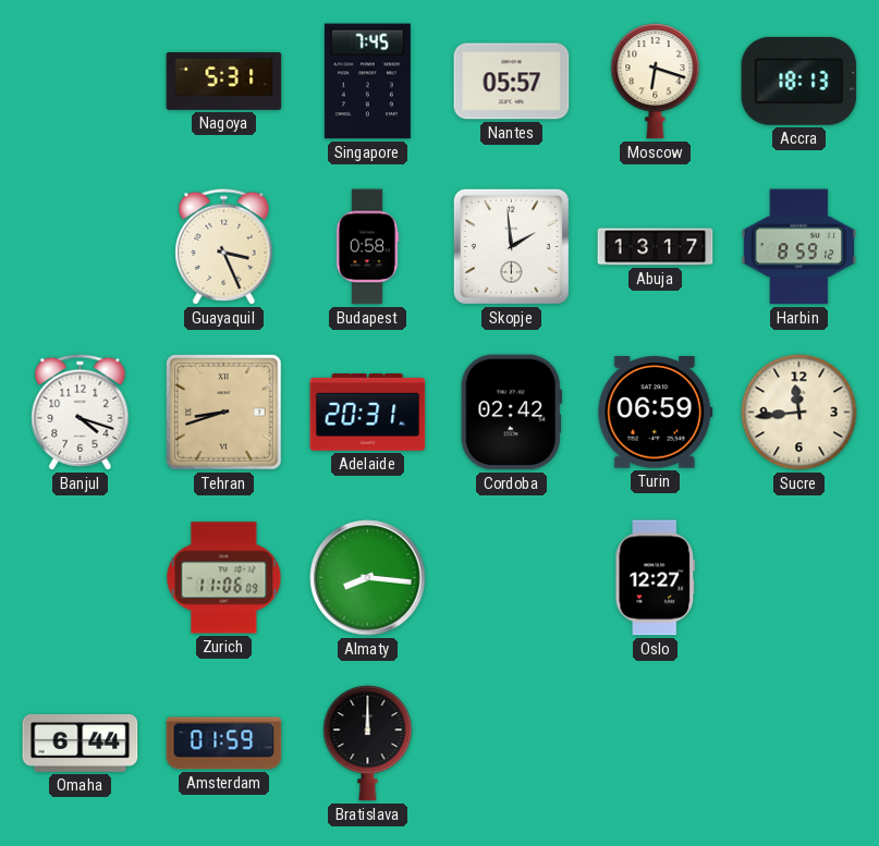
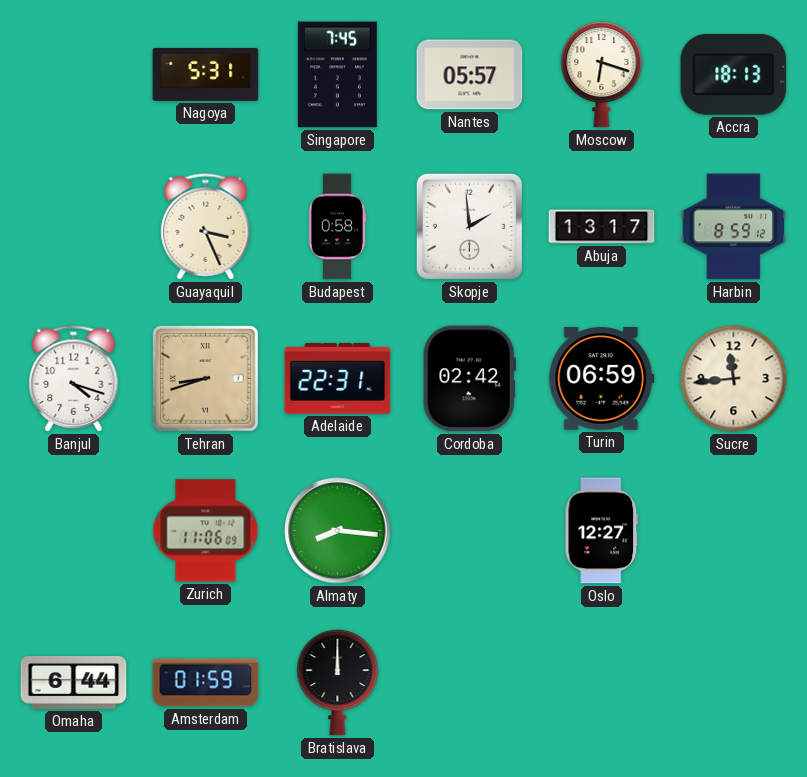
Adelaide: 20:31 -> 22:31
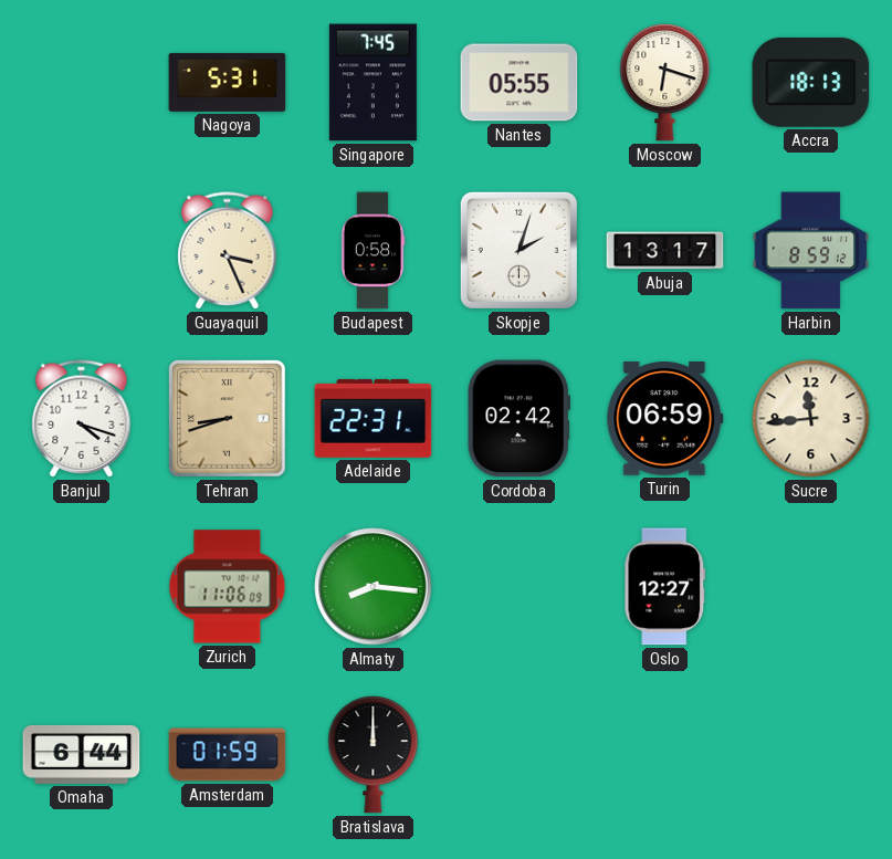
Nantes: 05:57 -> 05:55
Skopje: 1:59 -> 2:03
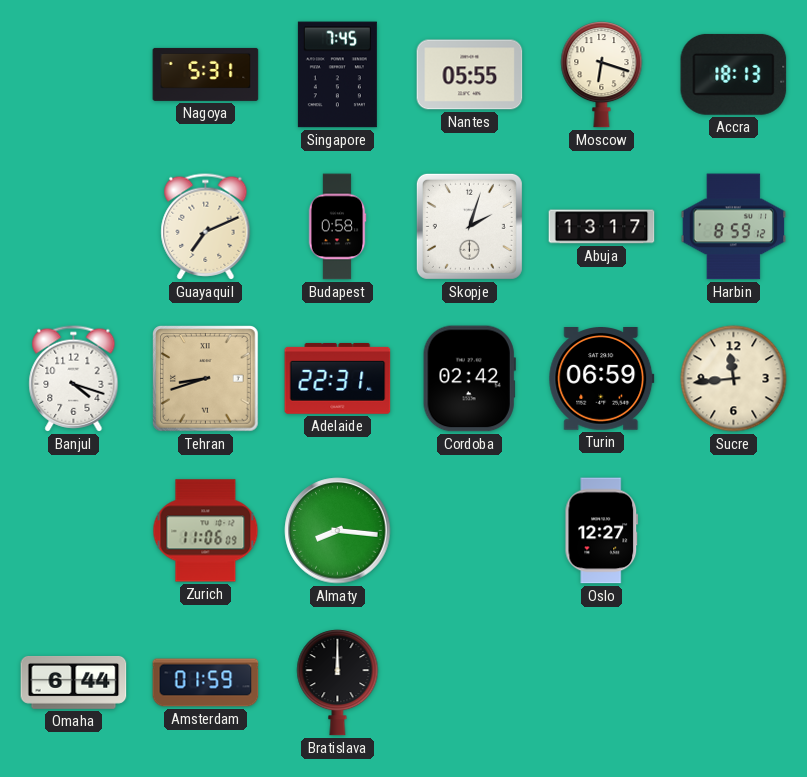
Guayaquil: 3:26 -> 7:11
